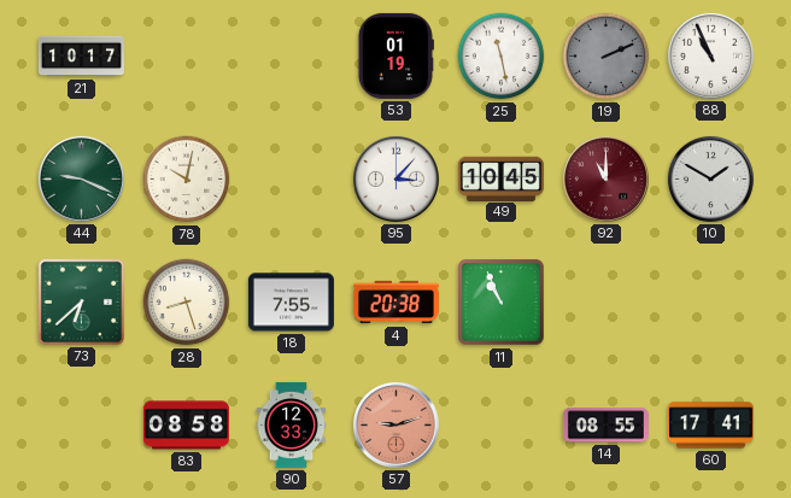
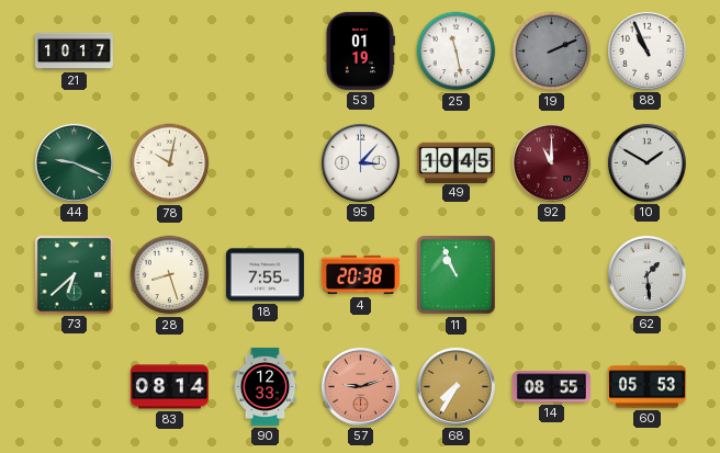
62: none -> 1:29
83: 08:58 -> 08:14
68: none -> 7:35
60: 17:41 -> 05:53
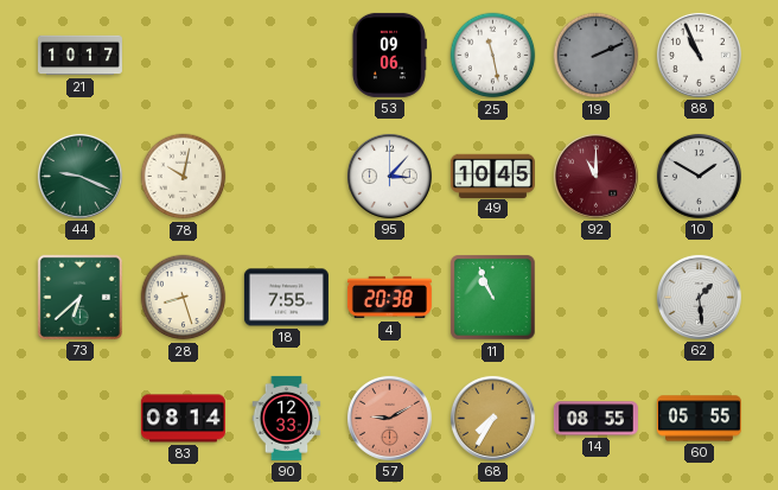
53: 01:19 -> 09:06
57: 9:12 -> 9:10
60: 05:53 -> 05:55
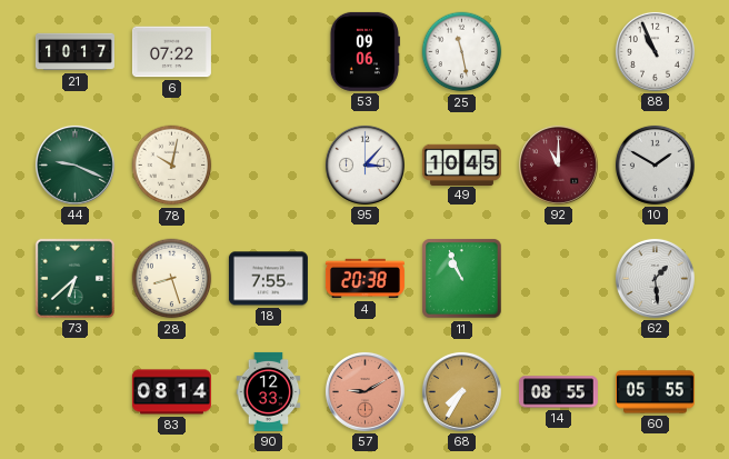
6: none -> 07:22
19: 2:11 -> none
